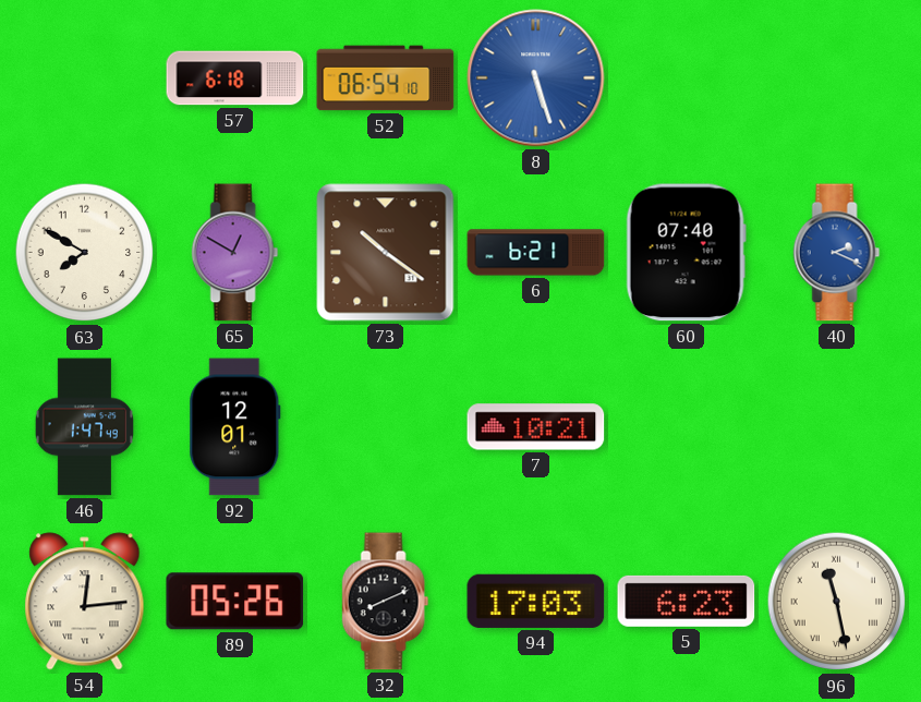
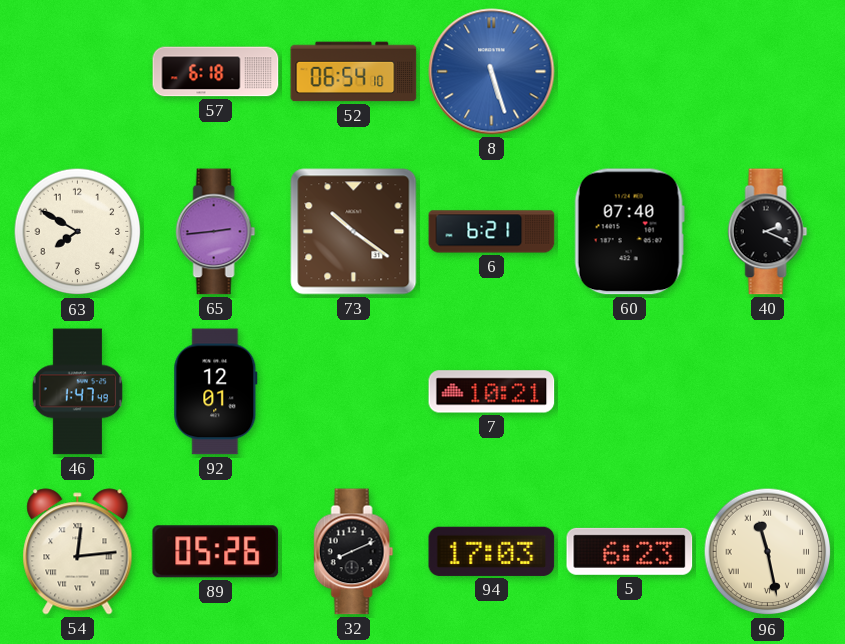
65: 12:50 -> 2:44
40 dial: blue -> black
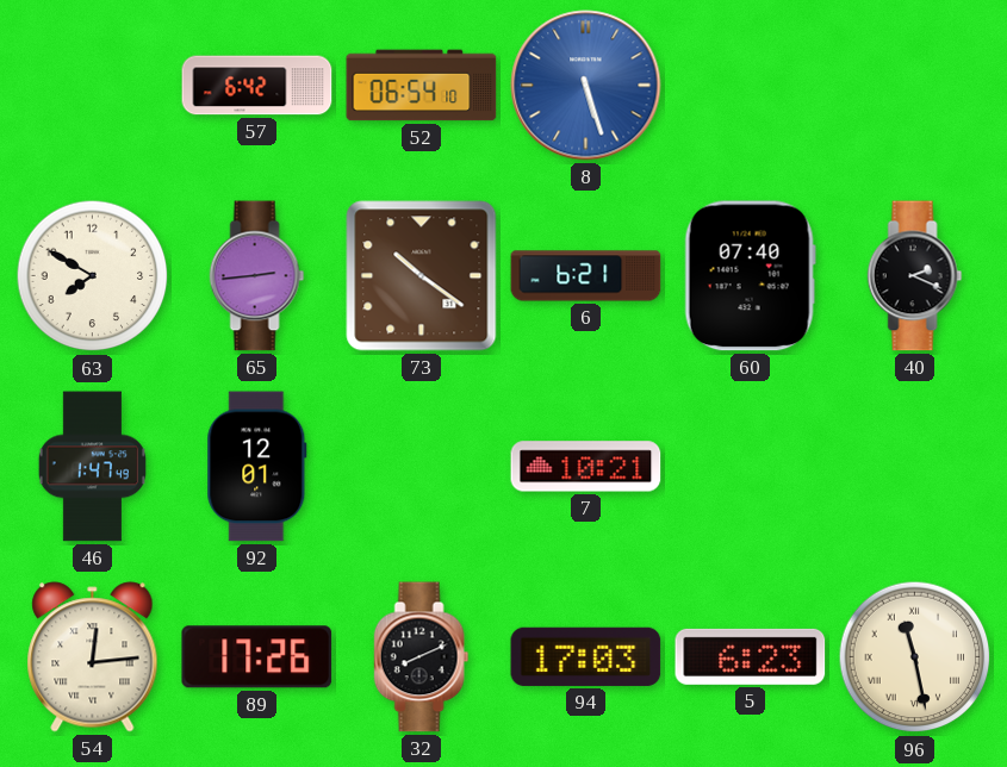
57: 6:18 -> 6:42
89: 05:26 -> 17:26
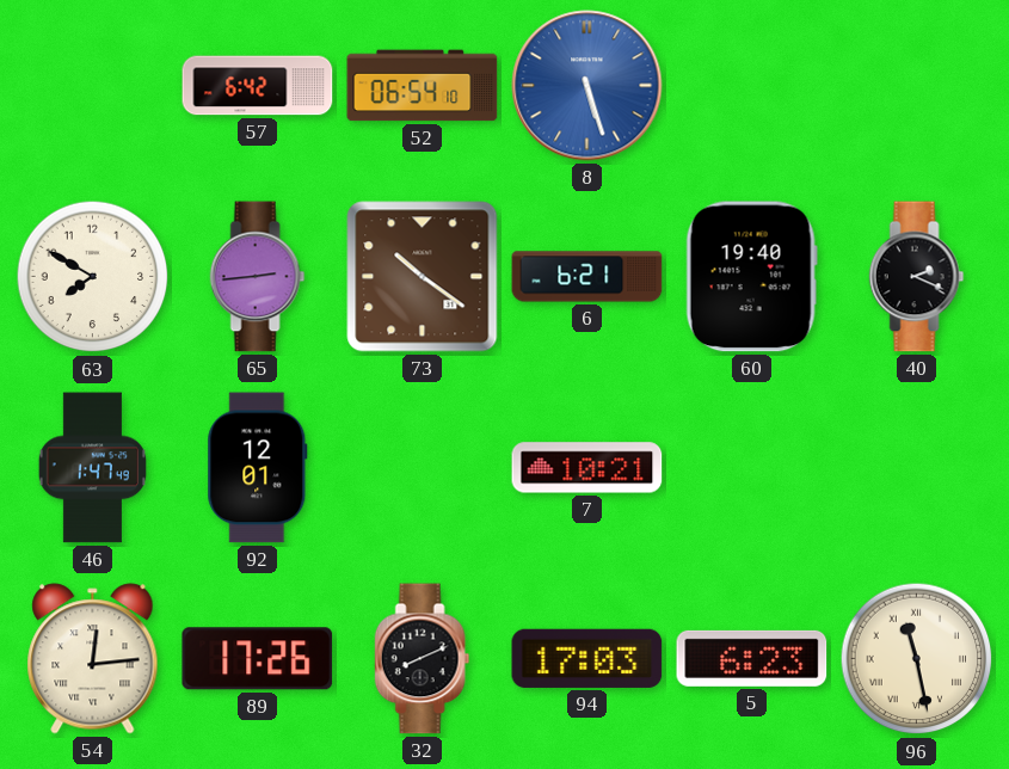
60: 07:40 -> 19:40
